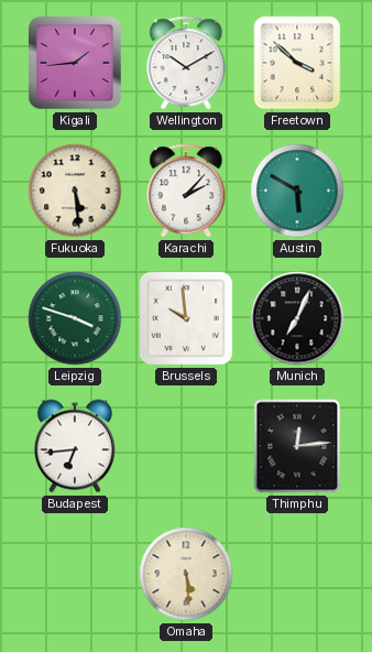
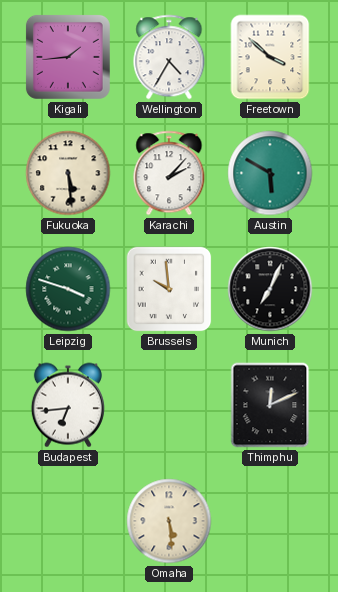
Wellington: 10:10 -> 4:35
Thimphu: 12:14 -> 12:11
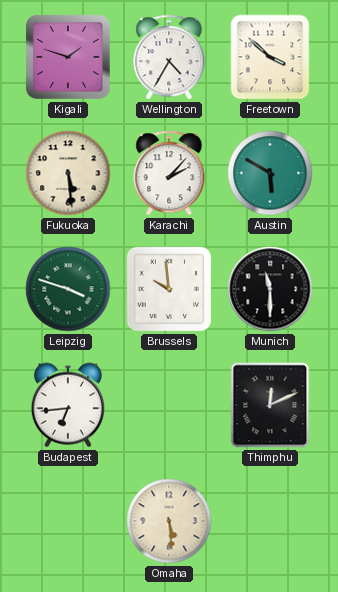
Kigali: 1:44 -> 1:48
Munich: 7:04 -> 11:30
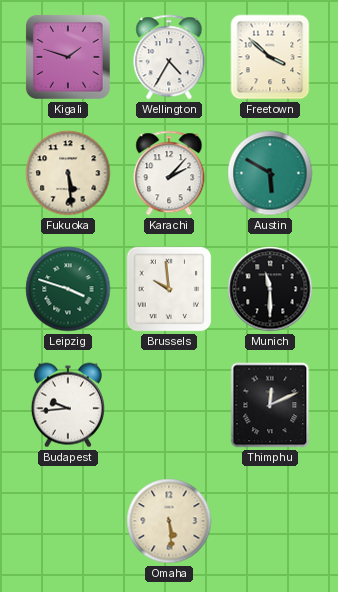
Budapest: 6:44 -> 9:44
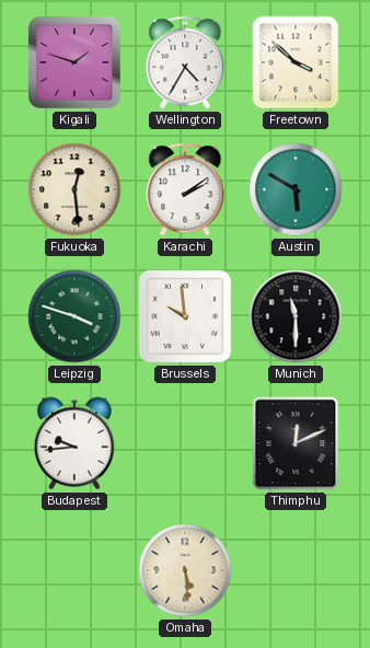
Fukuoka: 5:29 -> 12:29
Karachi: 2:07 -> 2:09
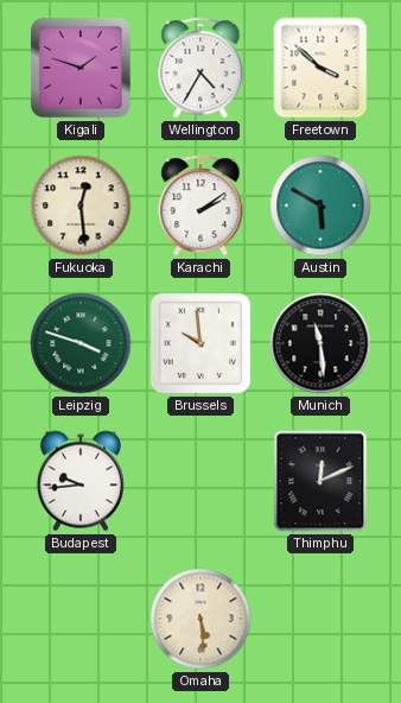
Munich: 11:30 -> 11:29
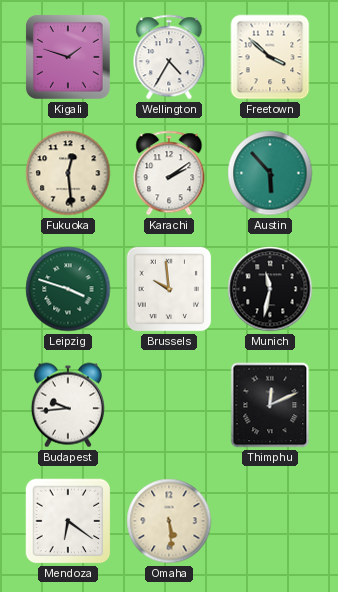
Austin: 5:50 -> 5:53
Munich: 11:29 -> 11:32
Mendoza: none -> 6:21
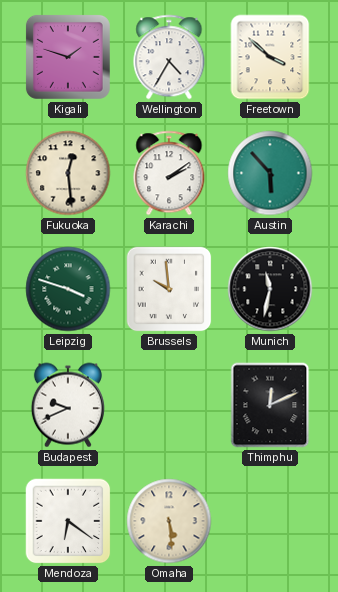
Budapest: 9:44 -> 9:41
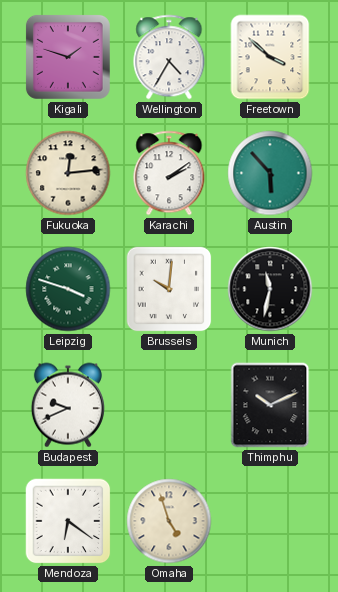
Fukuoka: 12:29 -> 12:14
Brussels: 9:59 -> 10:01
Thimphu: 12:11 -> 10:11
Omaha: 5:29 -> 4:57
